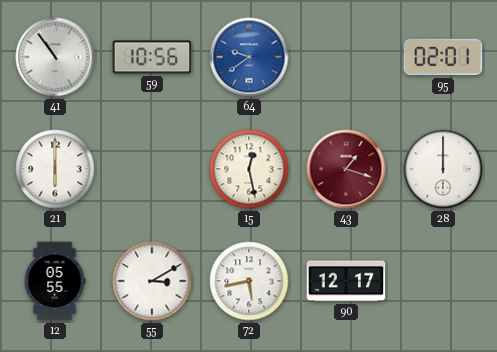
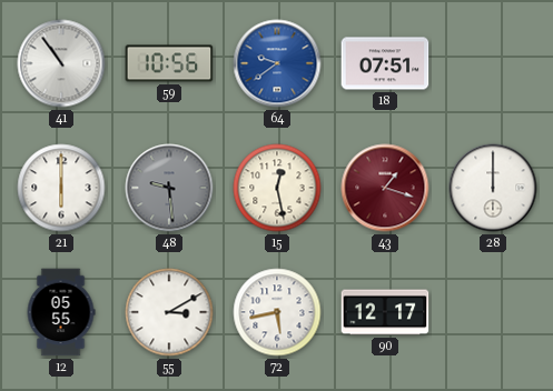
18: none -> 07:51
95: 02:01 -> none
48: none -> 9:29
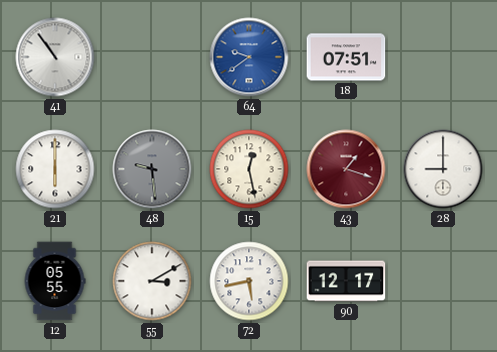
59: 10:56 -> none
28: 12:00 -> 9:00
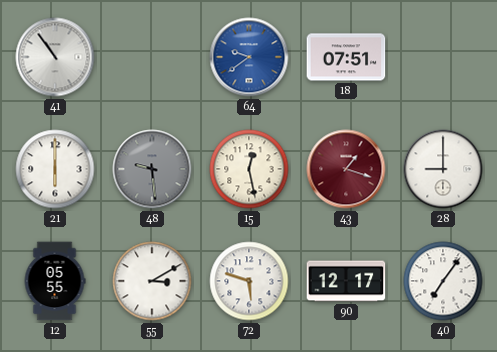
72: 5:43 -> 5:48
40: none -> 7:06
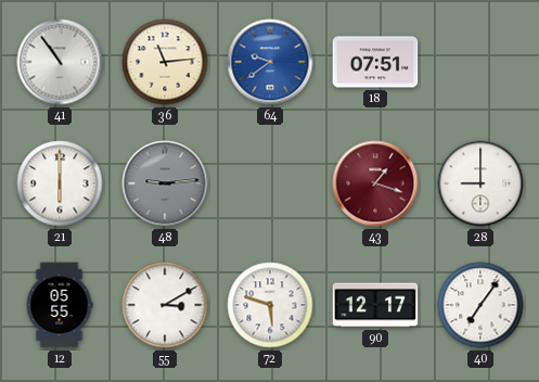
36: none -> 11:14
48: 9:29 -> 9:14
15: 12:28 -> none
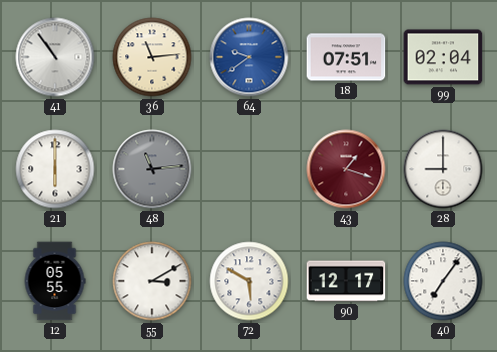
99: none -> 02:04
48: 9:14 -> 11:14
72: 5:48 -> 5:50
